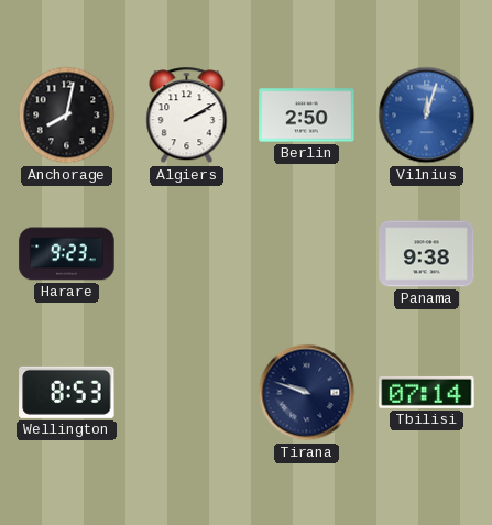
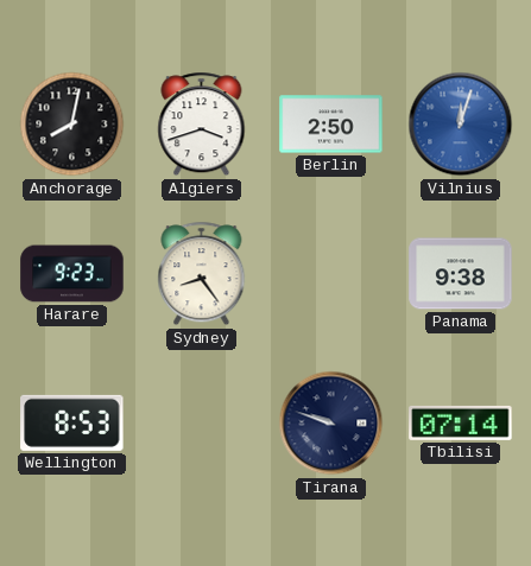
Algiers: 2:10 -> 3:42
Sydney: none -> 8:24
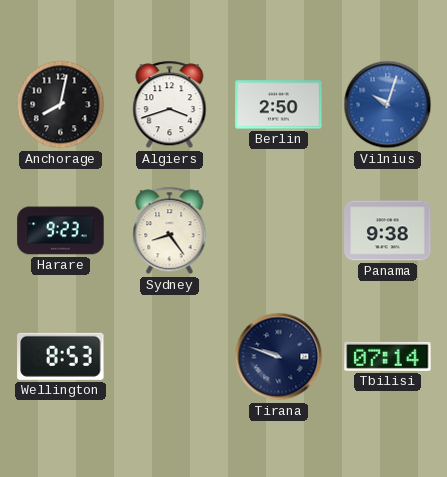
Vilnius: 12:03 -> 10:03
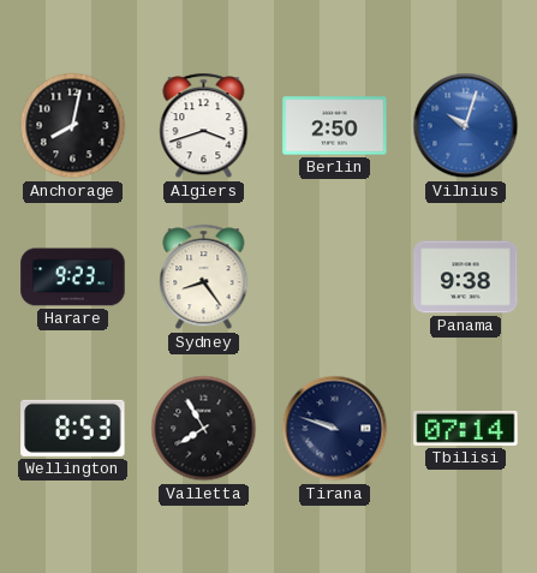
Valletta: none -> 7:55
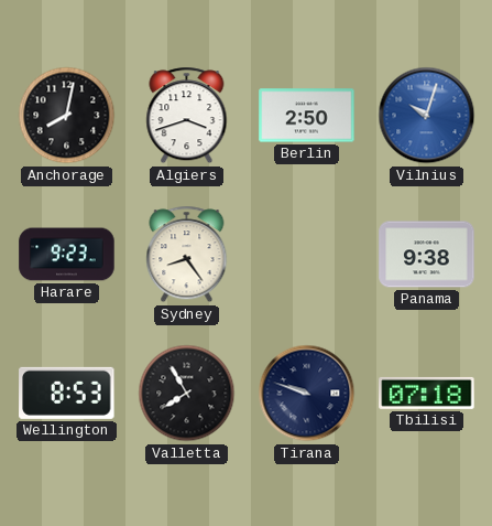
Tbilisi: 07:14 -> 07:18
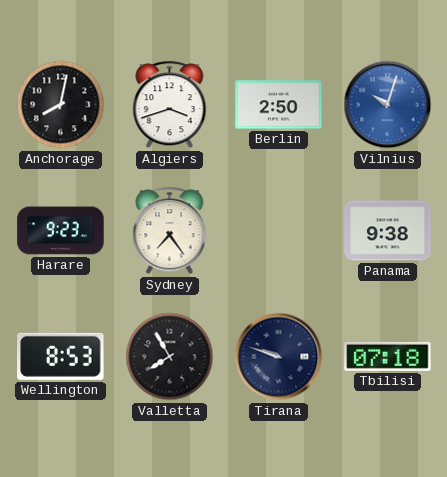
Sydney: 8:24 -> 7:24
